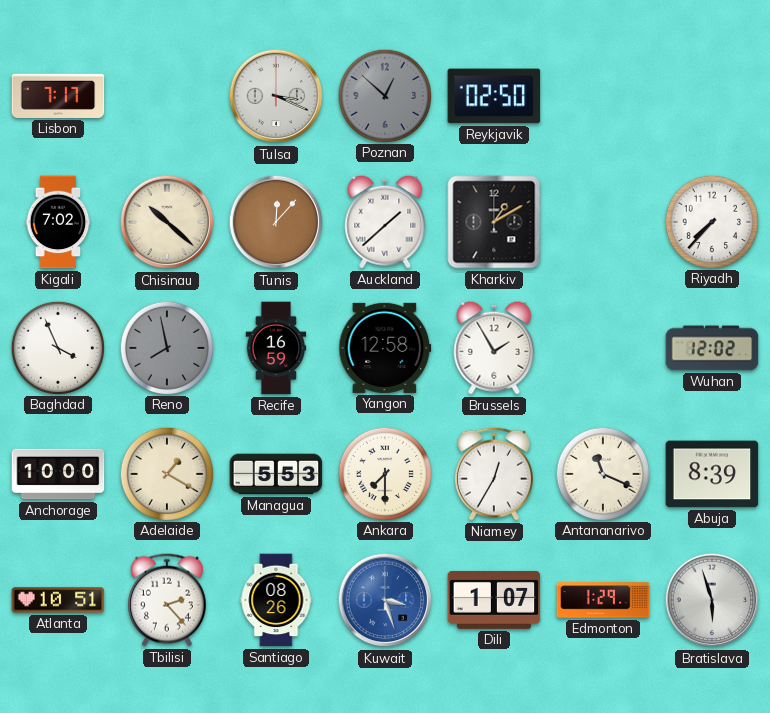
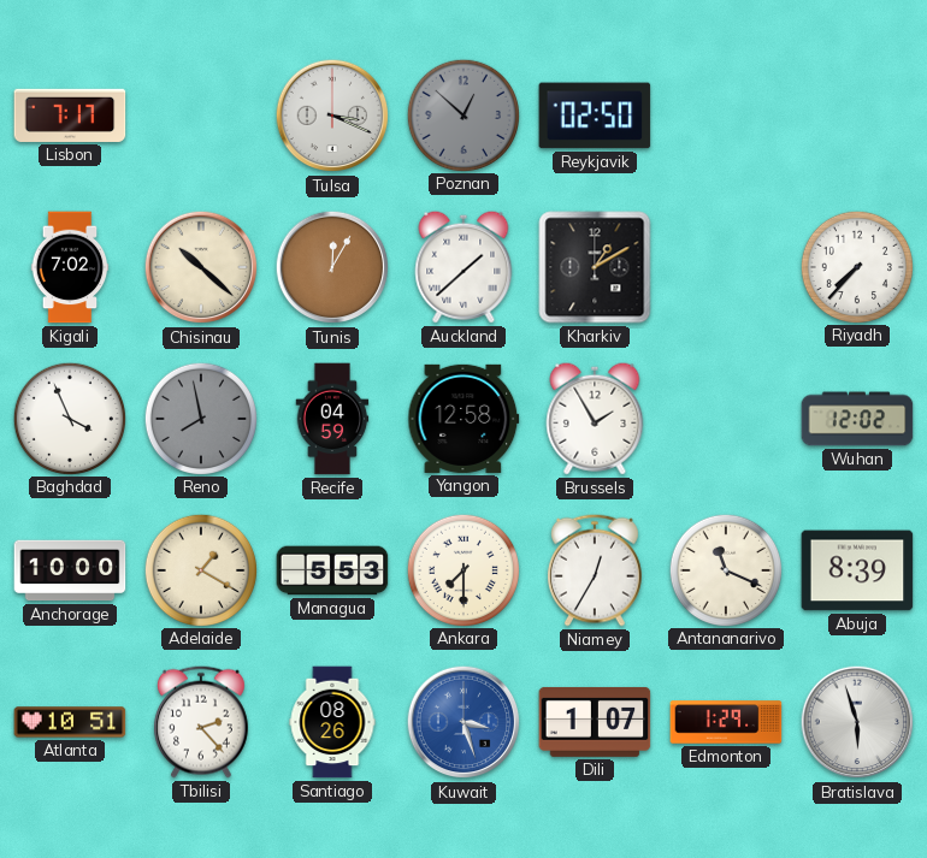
Tunis: 12:07 -> 12:05
Recife: 16:59 -> 04:59
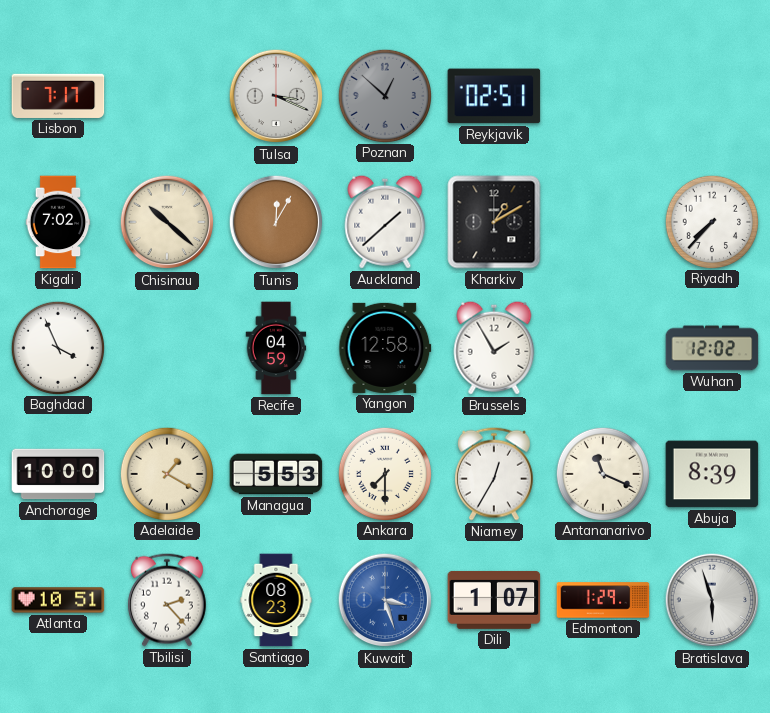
Reykjavik: 02:50 -> 02:51
Reno: 7:58 -> none
Santiago: 08:26 -> 08:23
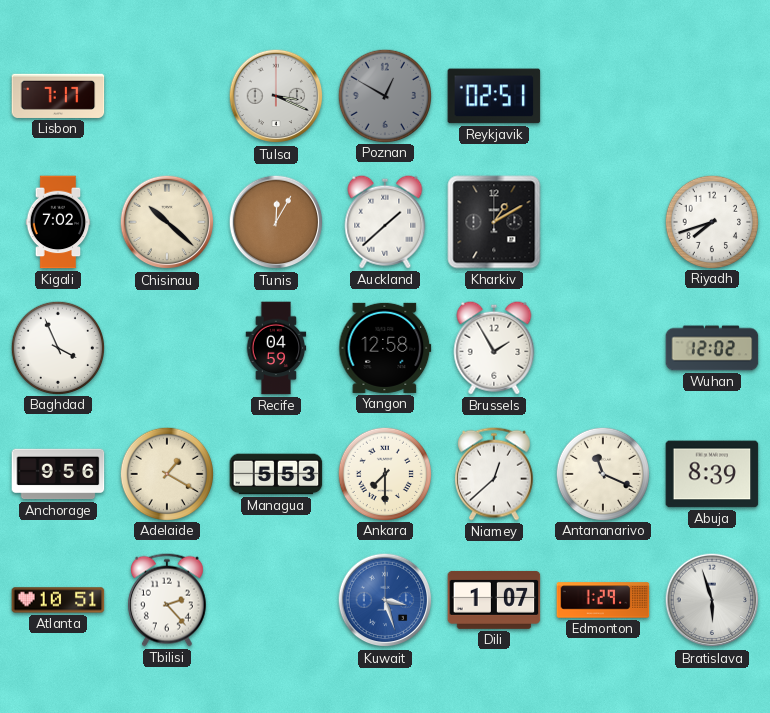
Poznan: 12:52 -> 12:50
Riyadh: 7:37 -> 7:42
Anchorage: 10:00 -> 9:56
Niamey: 12:35 -> 12:38
Santiago: 08:23 -> none
